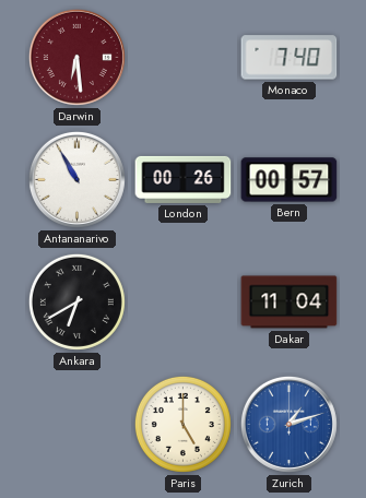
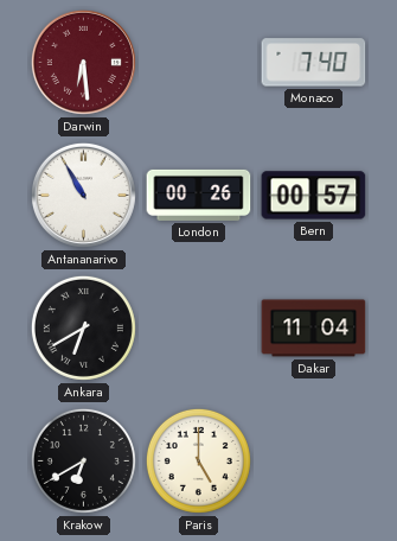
Krakow: none -> 6:40
Zurich: 1:12 -> none
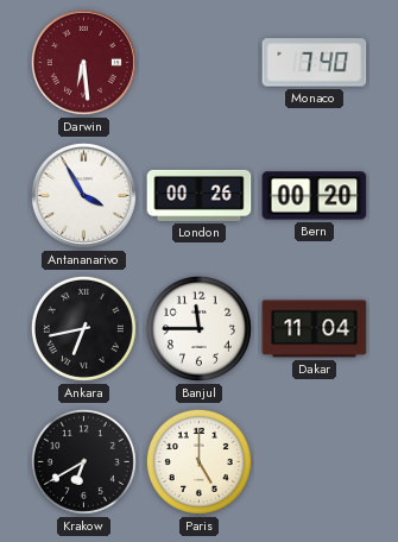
Antananarivo: 10:55 -> 3:55
Bern: 00:57 -> 00:20
Ankara: 6:40 -> 6:43
Banjul: none -> 11:45
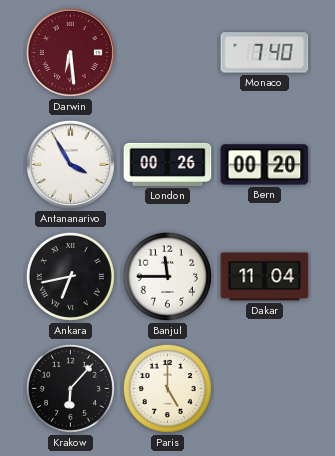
Krakow: 6:40 -> 6:07
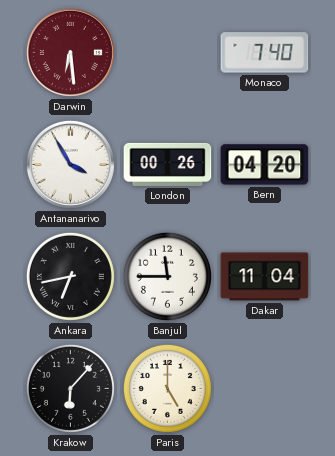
Bern: 00:20 -> 04:20
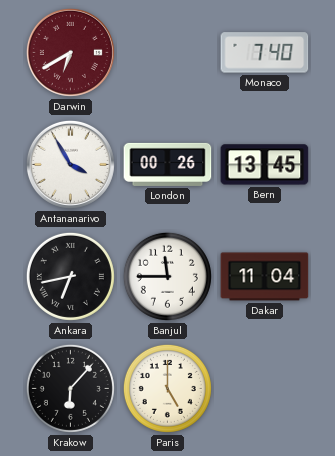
Darwin: 6:29 -> 6:40
Bern: 04:20 -> 13:45
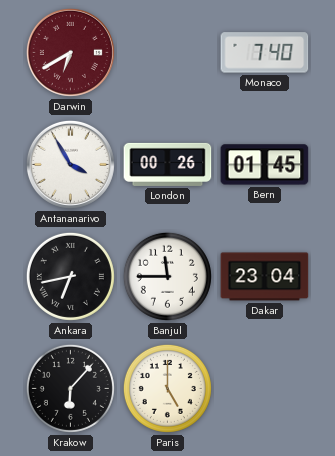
Bern: 13:45 -> 01:45
Dakar: 11:04 -> 23:04
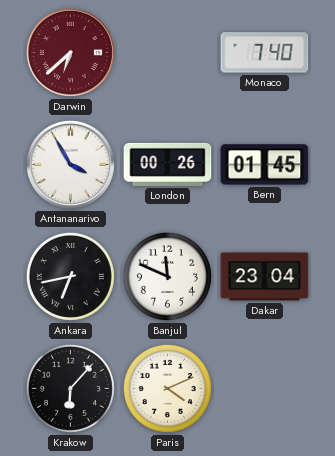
Darwin: 6:40 -> 6:38
Banjul: 11:45 -> 11:49
Paris: 5:00 -> 4:11
